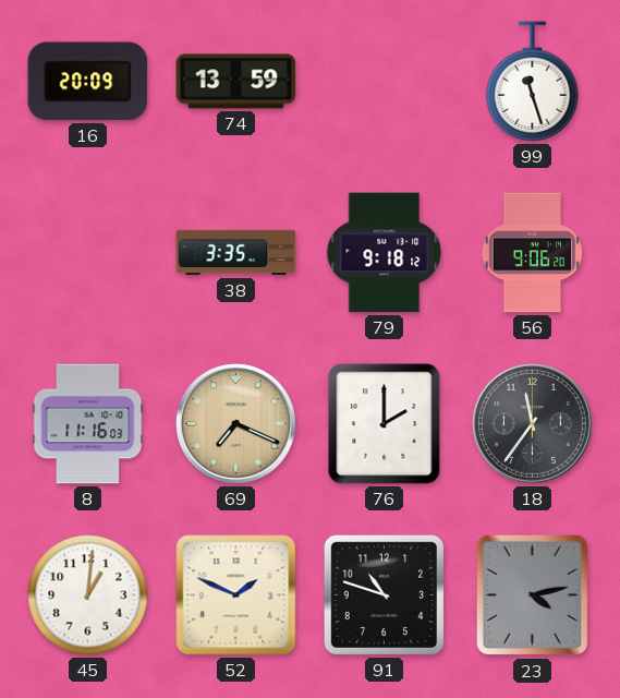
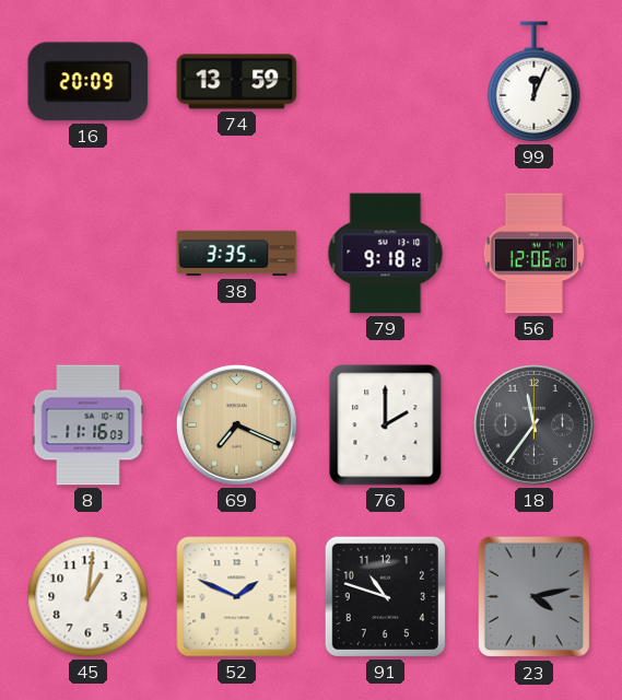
99: 11:27 -> 12:04
56: 9:06 -> 12:06
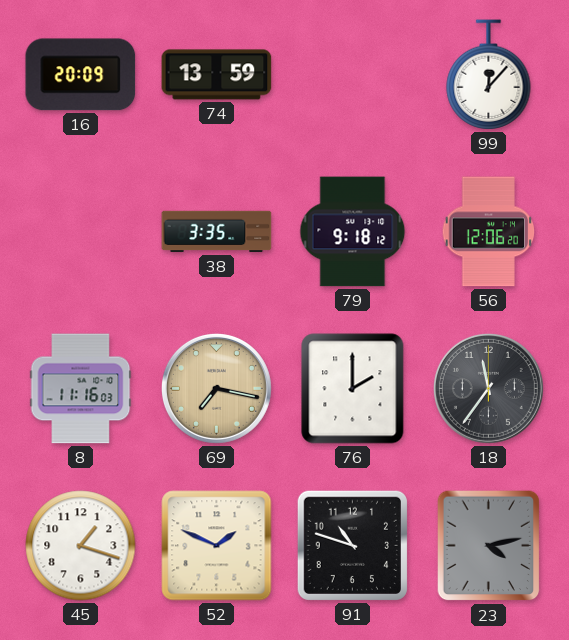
99: 12:04 -> 12:07
69: 7:19 -> 7:17
45: 1:01 -> 1:18
